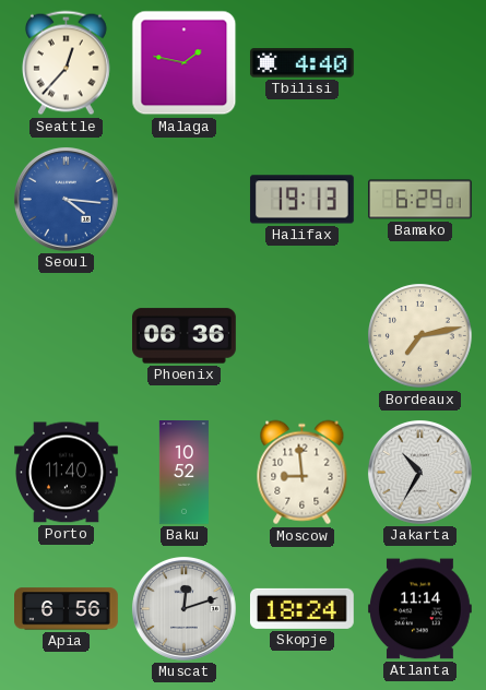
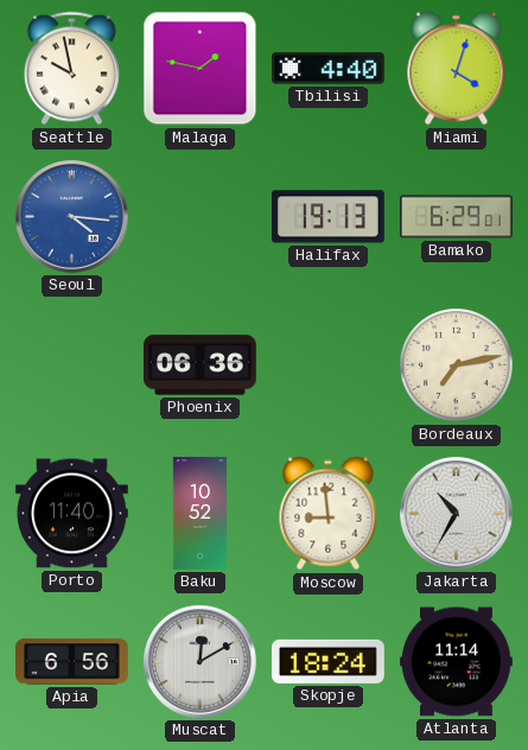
Seattle: 12:37 -> 9:58
Miami: none -> 4:03
Muscat: 12:12 -> 12:10
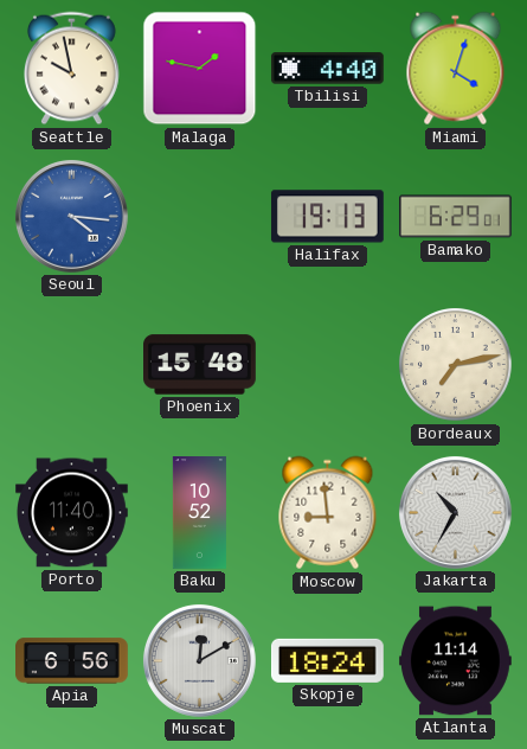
Phoenix: 06:36 -> 15:48
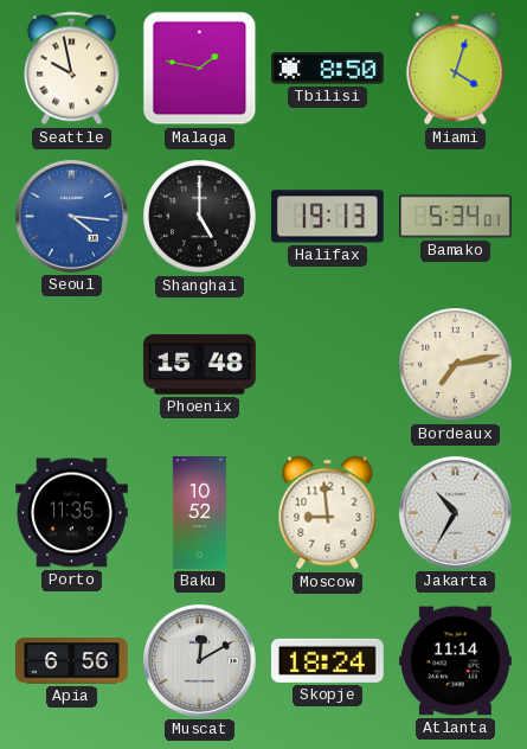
Tbilisi: 4:40 -> 8:50
Shanghai: none -> 5:00
Bamako: 6:29 -> 5:34
Porto: 11:40 -> 11:35
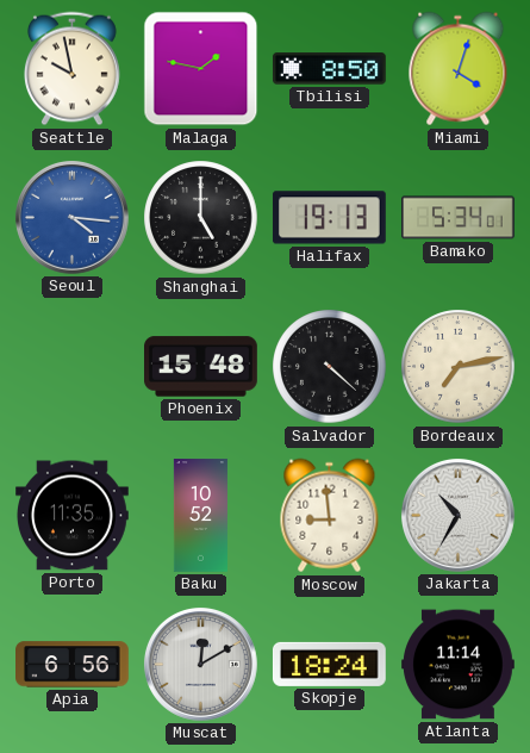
Salvador: none -> 4:22
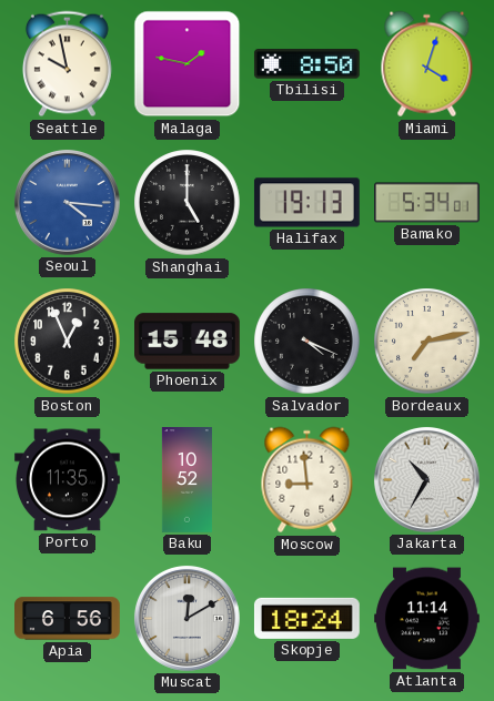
Boston: none -> 12:56
Salvador: 4:22 -> 4:19
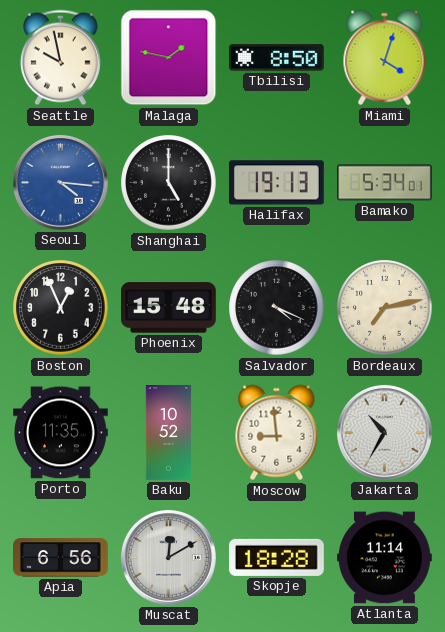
Skopje: 18:24 -> 18:28
